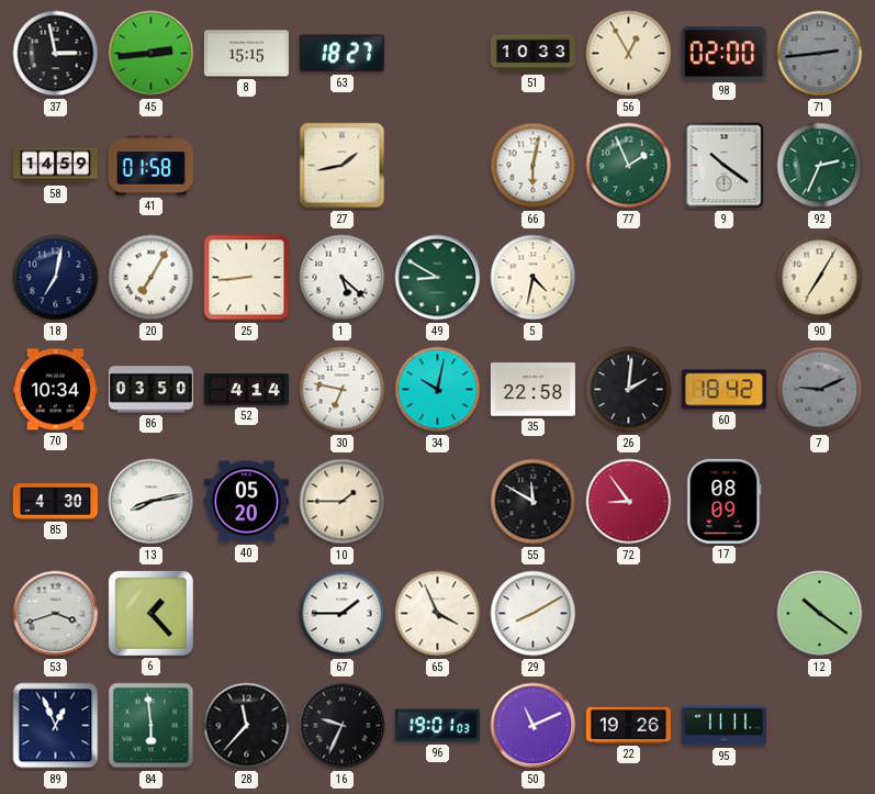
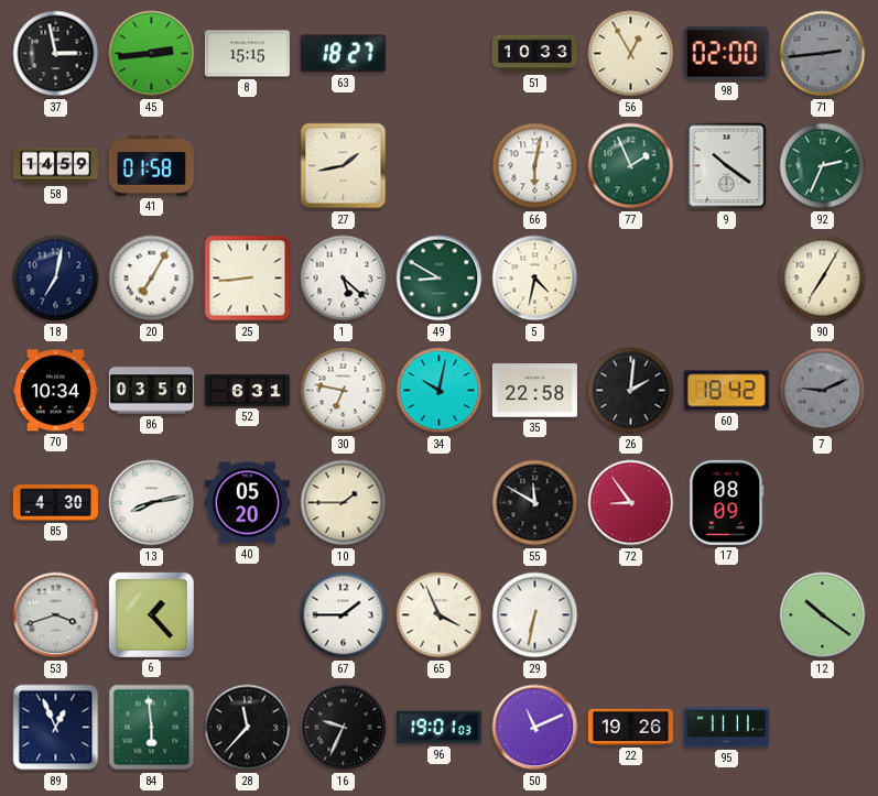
52: 4:14 -> 6:31
29: 8:10 -> 6:32
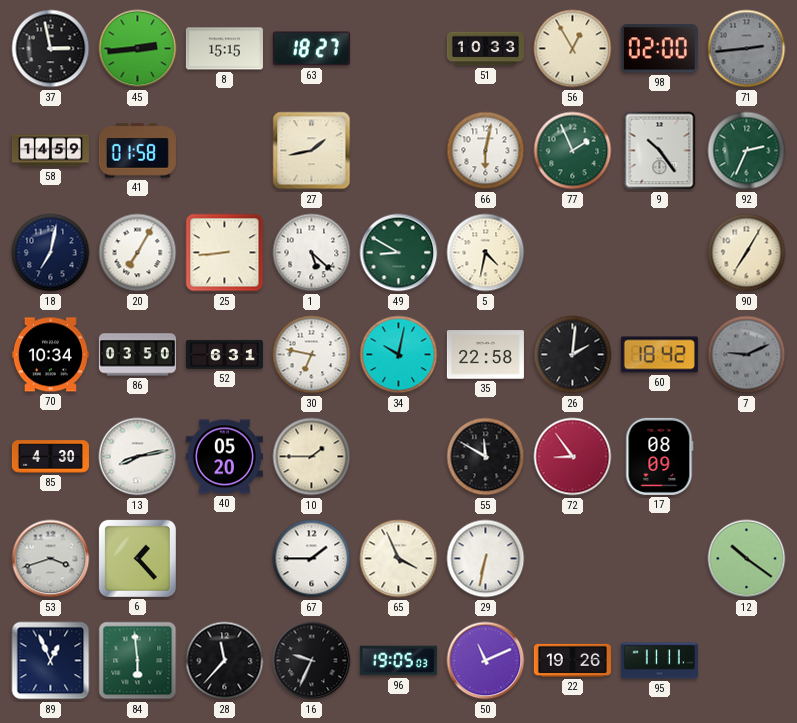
9: 10:21 -> 10:24
96: 19:01 -> 19:05
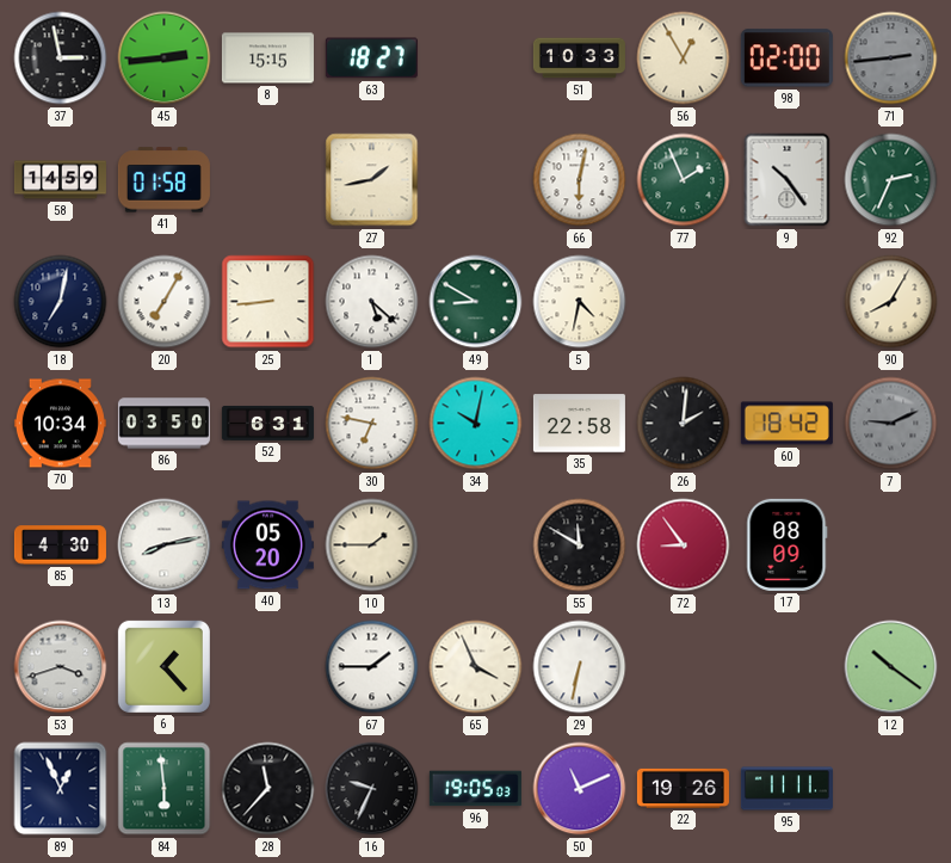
90: 7:05 -> 8:05
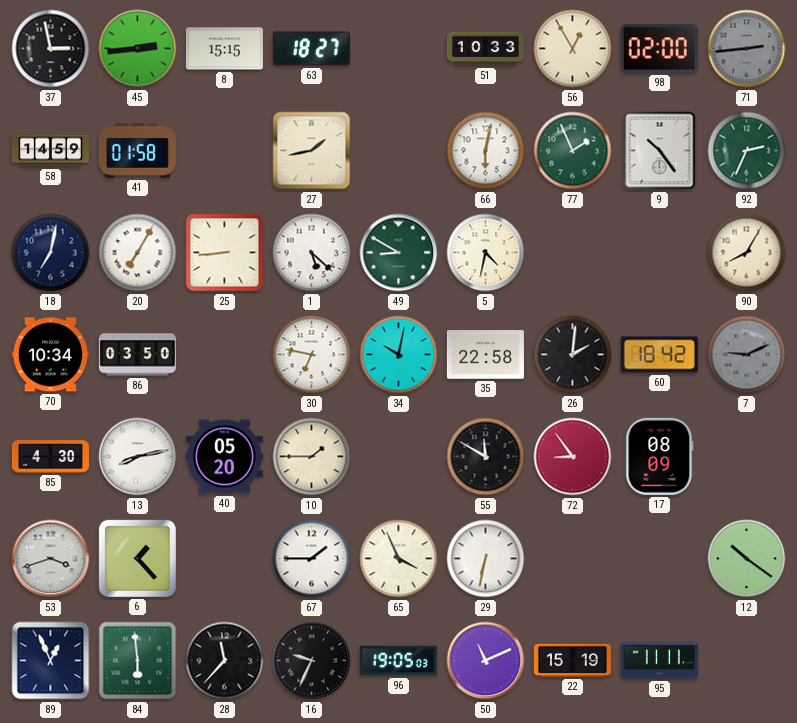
52: 6:31 -> none
22: 19:26 -> 15:19
